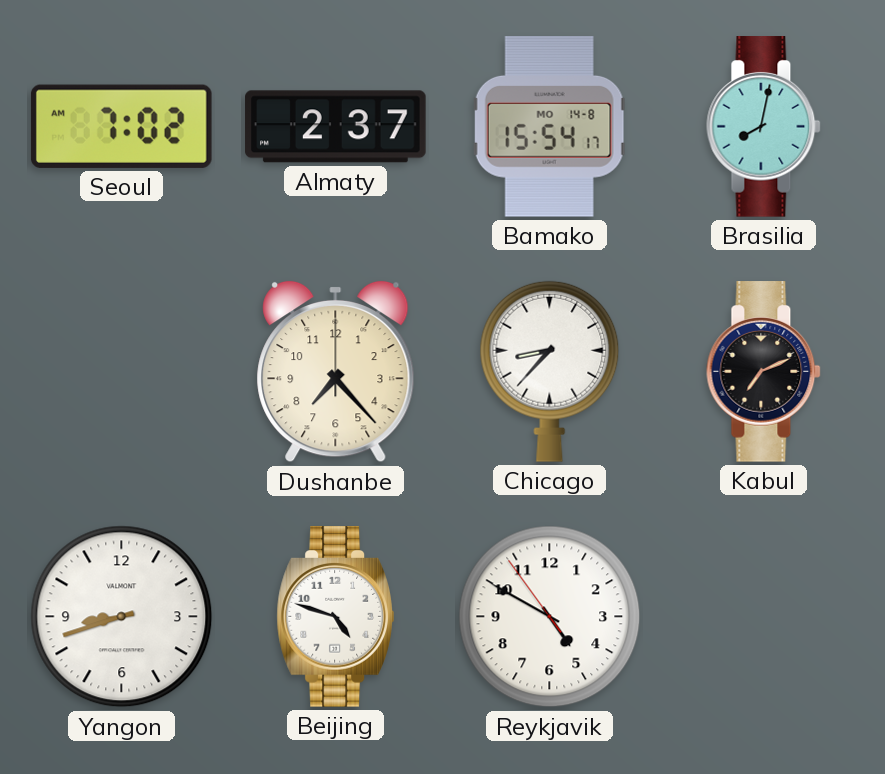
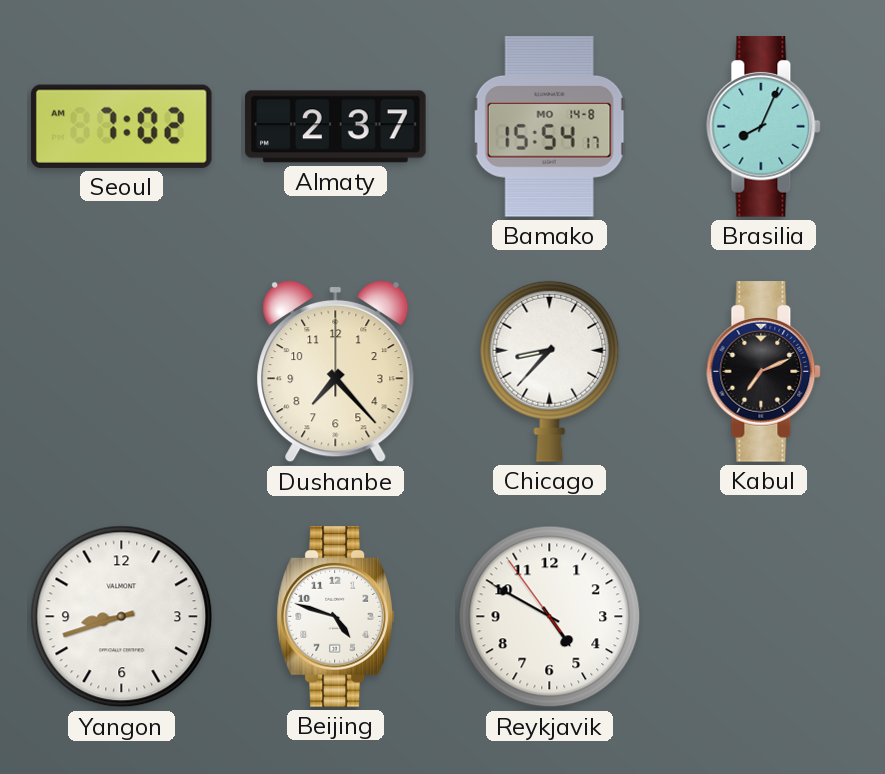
Brasilia: 8:02 -> 8:04
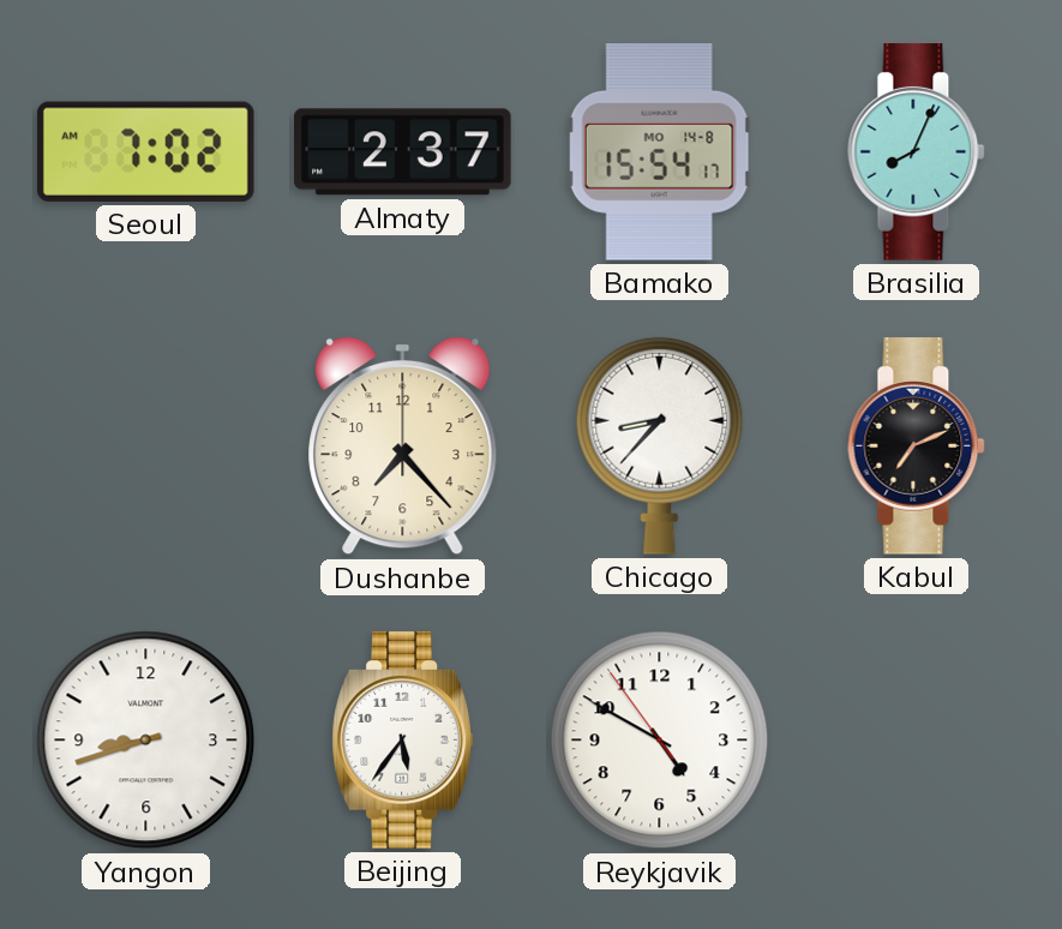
Beijing: 4:48 -> 5:36
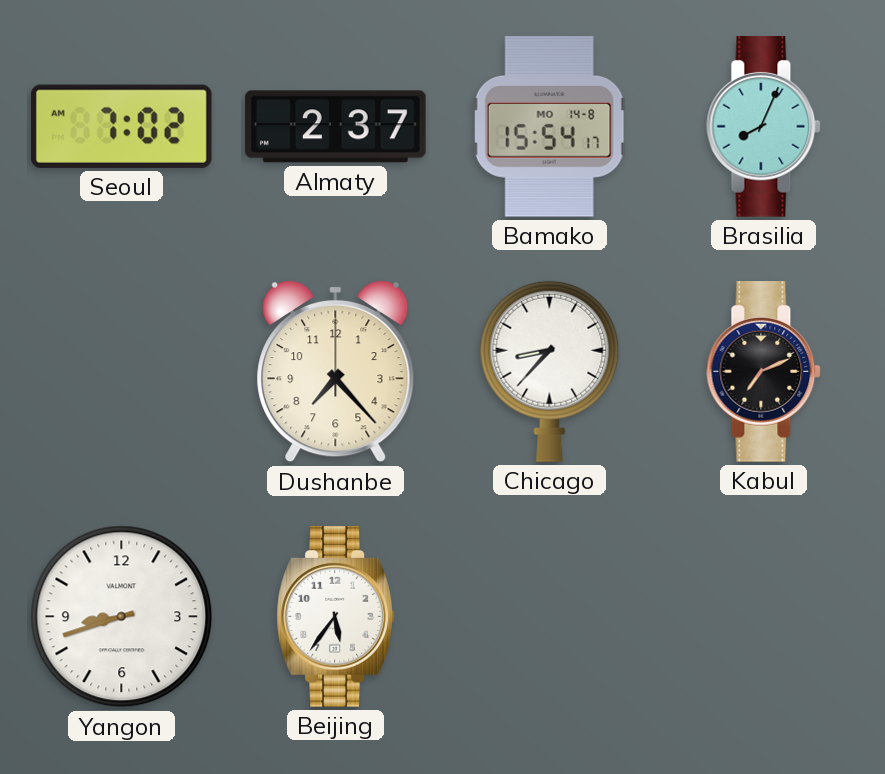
Reykjavik: 4:49 -> none
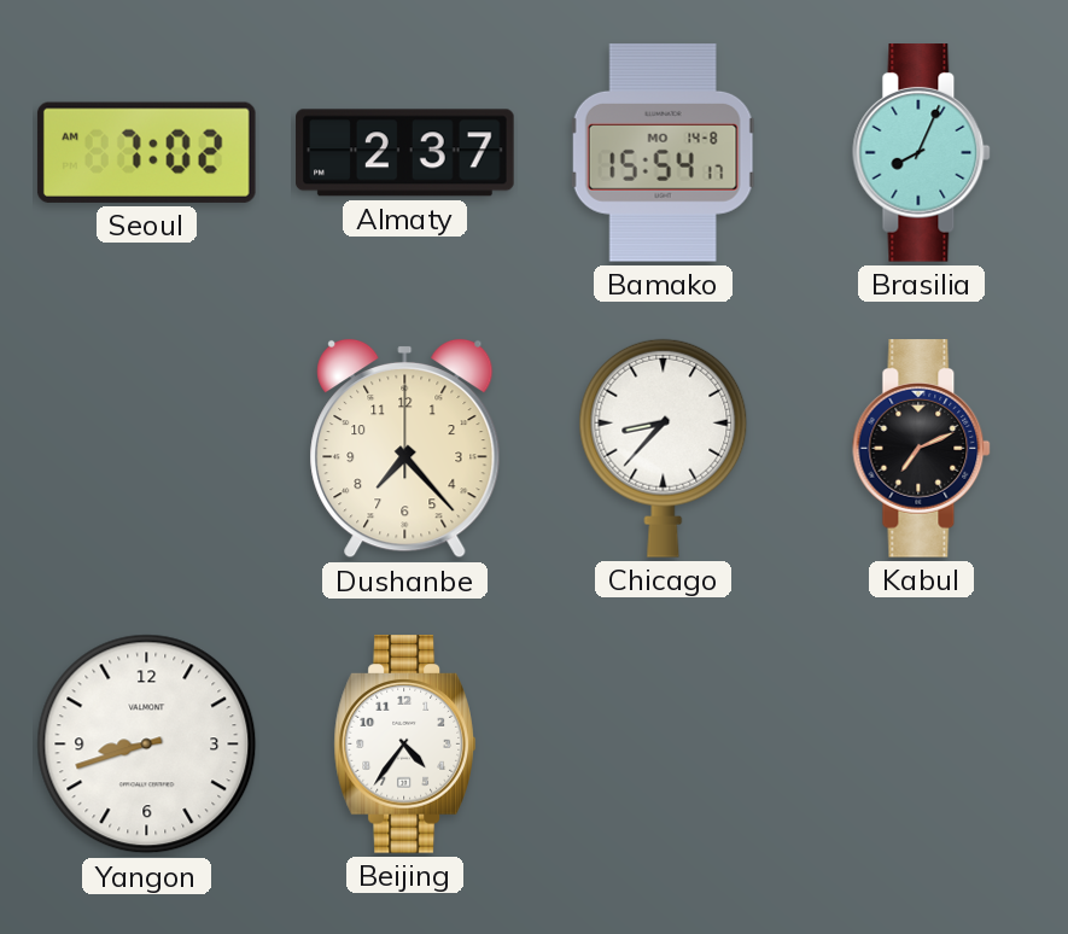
Beijing: 5:36 -> 4:36
